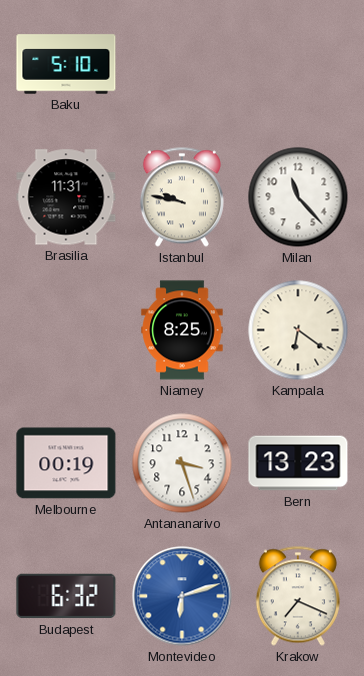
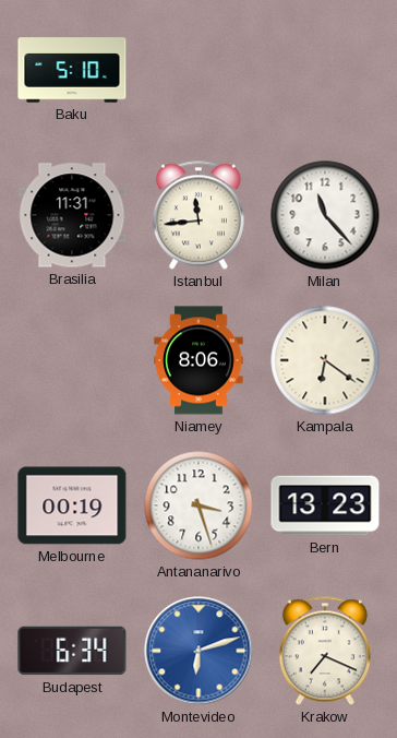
Istanbul: 9:47 -> 11:44
Niamey: 8:25 -> 8:06
Budapest: 6:32 -> 6:34
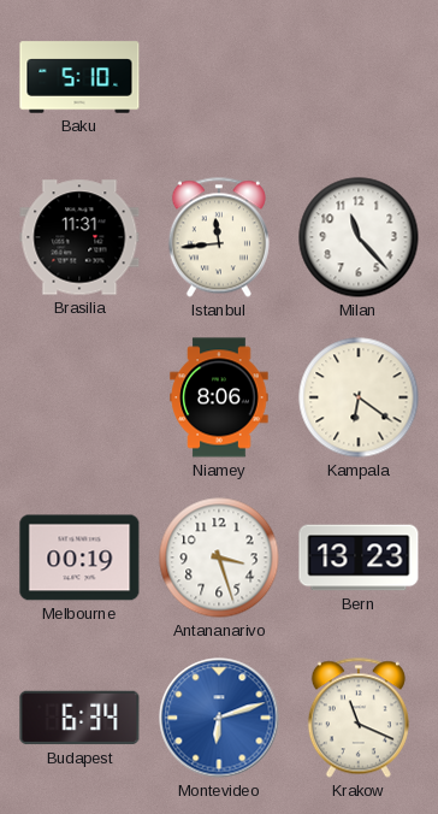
Krakow: 7:19 -> 11:19
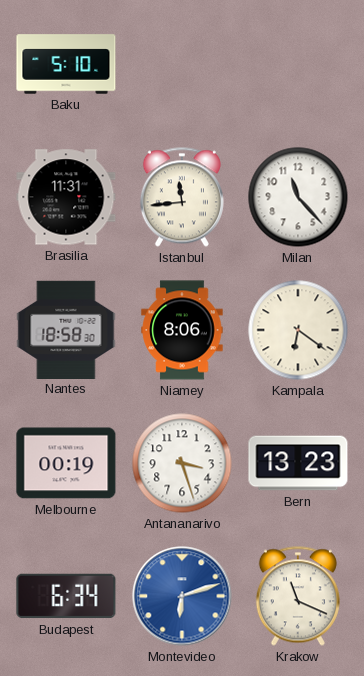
Nantes: none -> 18:58
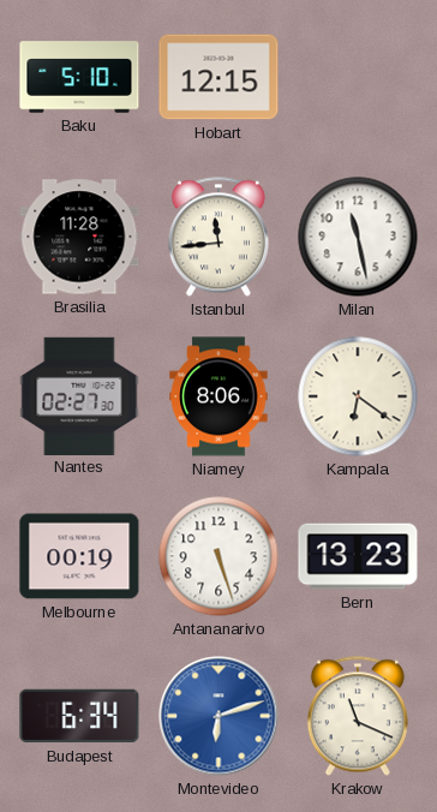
Hobart: none -> 12:15
Brasilia: 11:31 -> 11:28
Milan: 11:23 -> 11:28
Nantes: 18:58 -> 02:27
Antananarivo: 3:27 -> 5:27
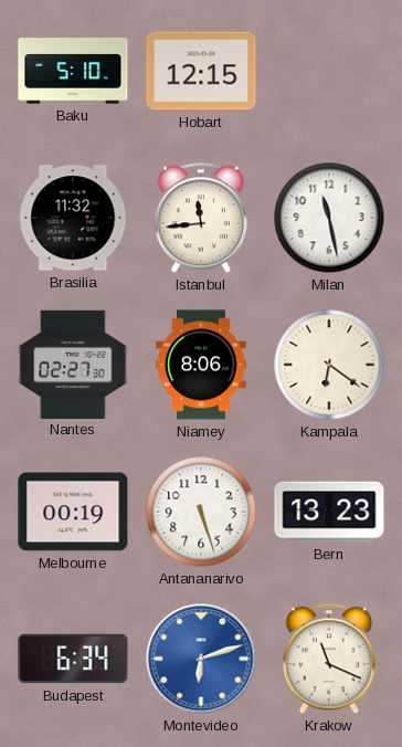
Brasilia: 11:28 -> 11:32
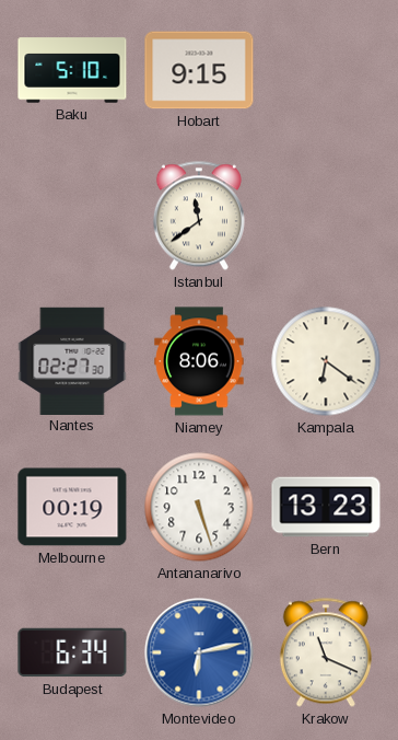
Hobart: 12:15 -> 9:15
Brasilia: 11:32 -> none
Istanbul: 11:44 -> 11:39
Milan: 11:28 -> none
Montevideo: 6:12 -> 6:13
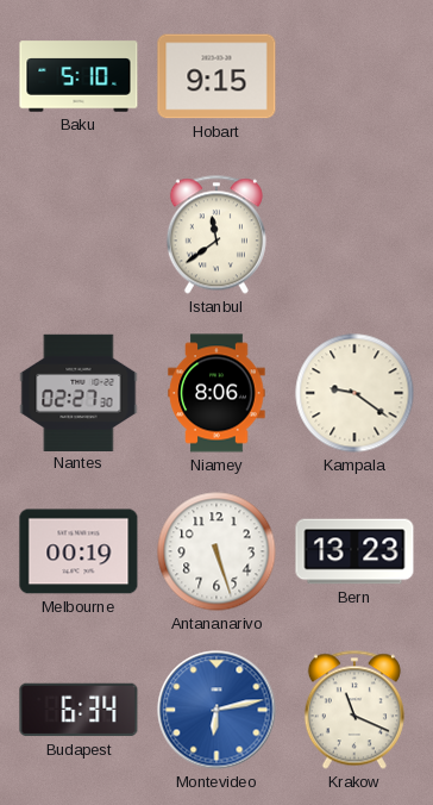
Kampala: 6:21 -> 9:21
